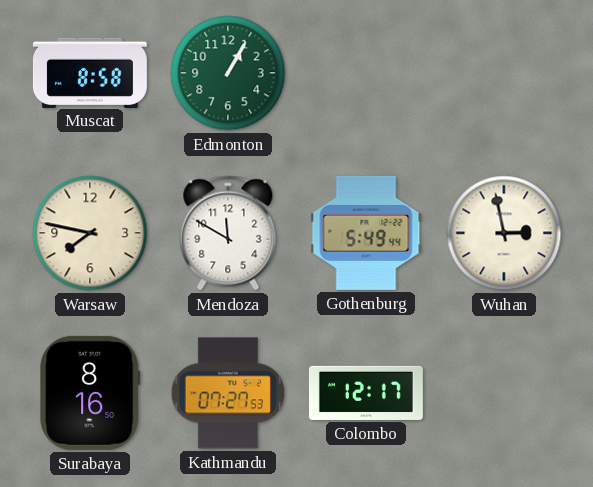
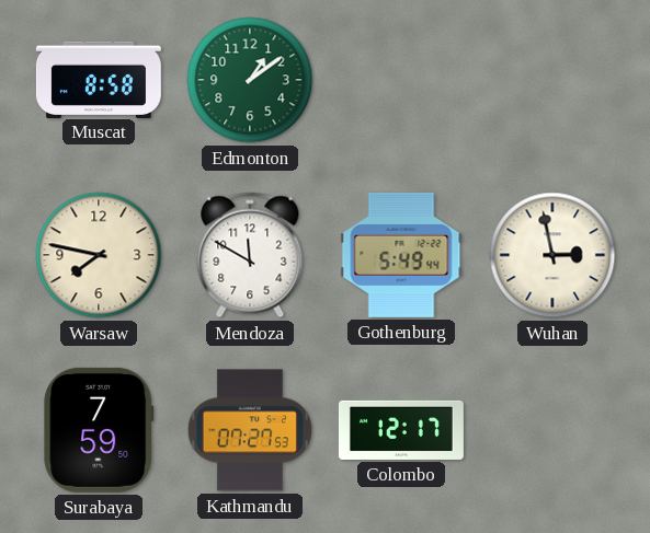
Edmonton: 1:05 -> 1:09
Surabaya: 8:16 -> 7:59
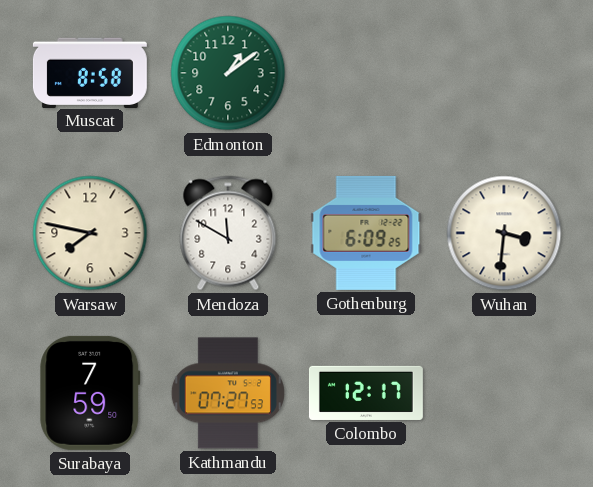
Gothenburg: 5:49 -> 6:09
Wuhan: 2:58 -> 3:31
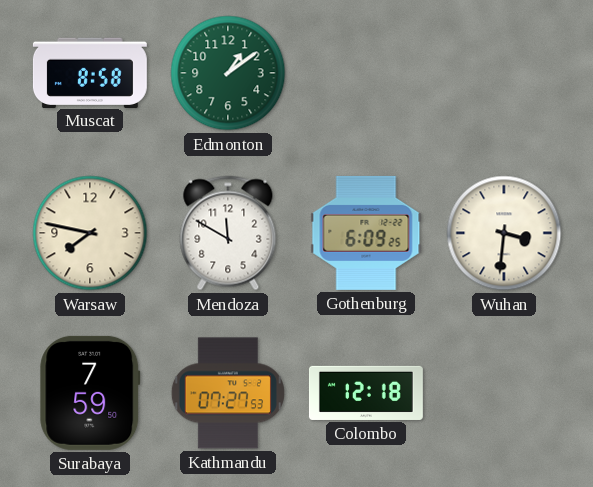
Colombo: 12:17 -> 12:18
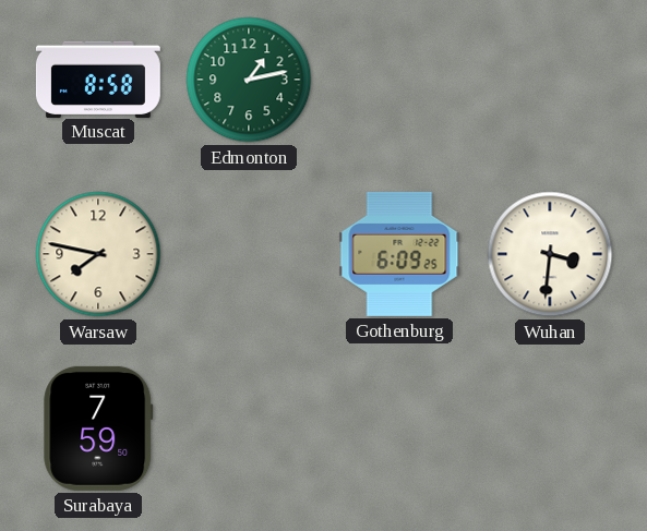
Edmonton: 1:09 -> 1:13
Mendoza: 11:50 -> none
Kathmandu: 07:27 -> none
Colombo: 12:18 -> none
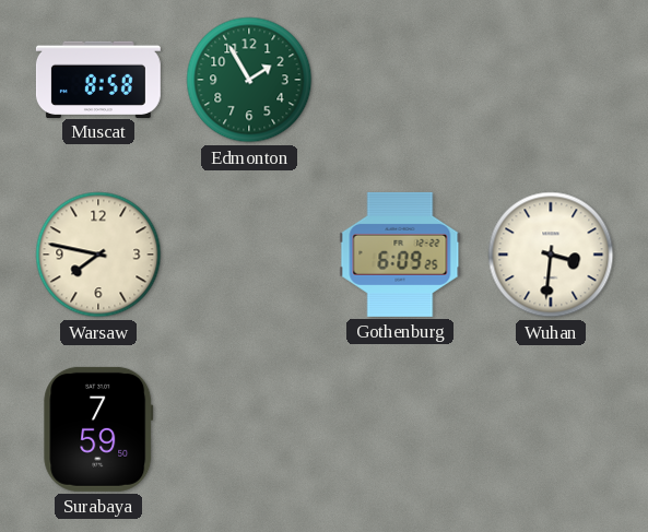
Edmonton: 1:13 -> 1:55
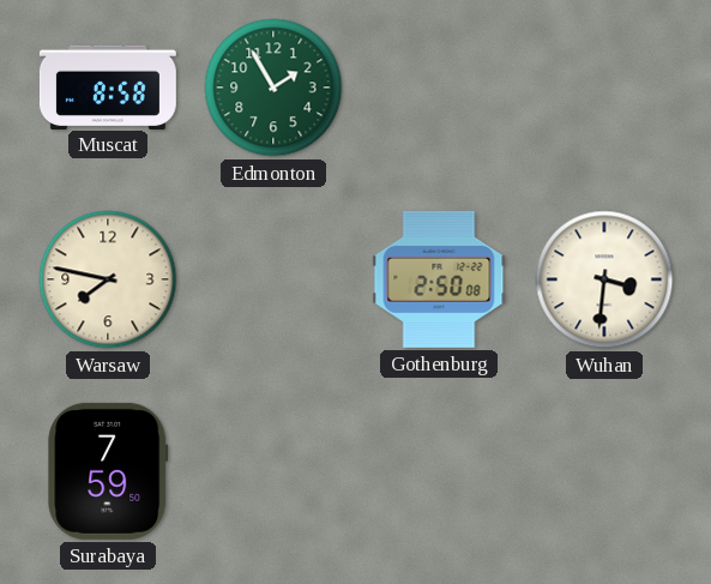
Gothenburg: 6:09 -> 2:50
